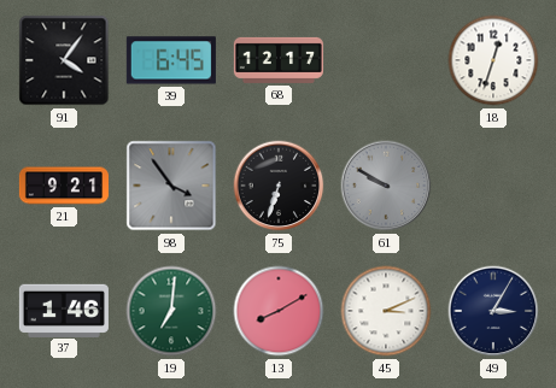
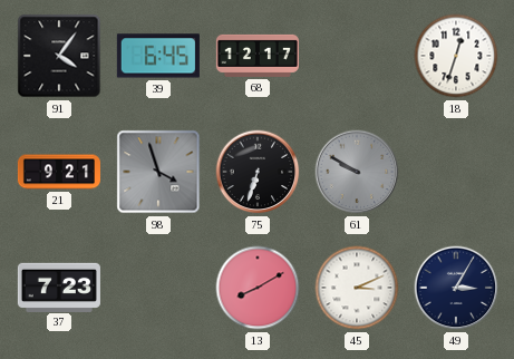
98: 3:54 -> 3:57
37: 1:46 -> 7:23
19: 7:01 -> none
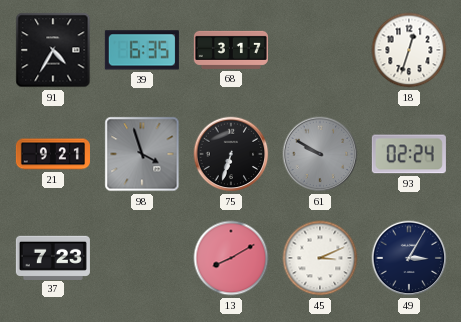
91: 4:06 -> 4:35
39: 6:45 -> 6:35
68: 12:17 -> 3:17
93: none -> 02:24
